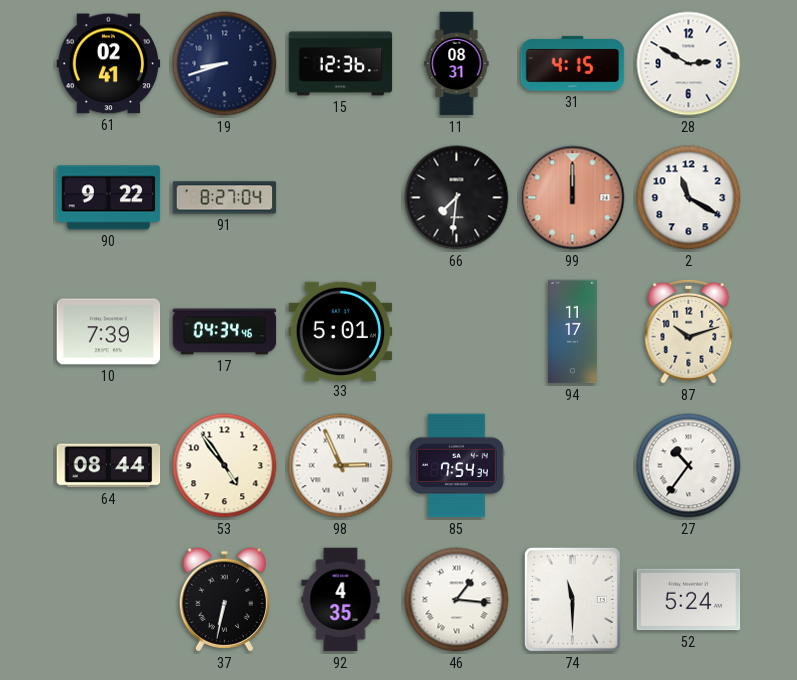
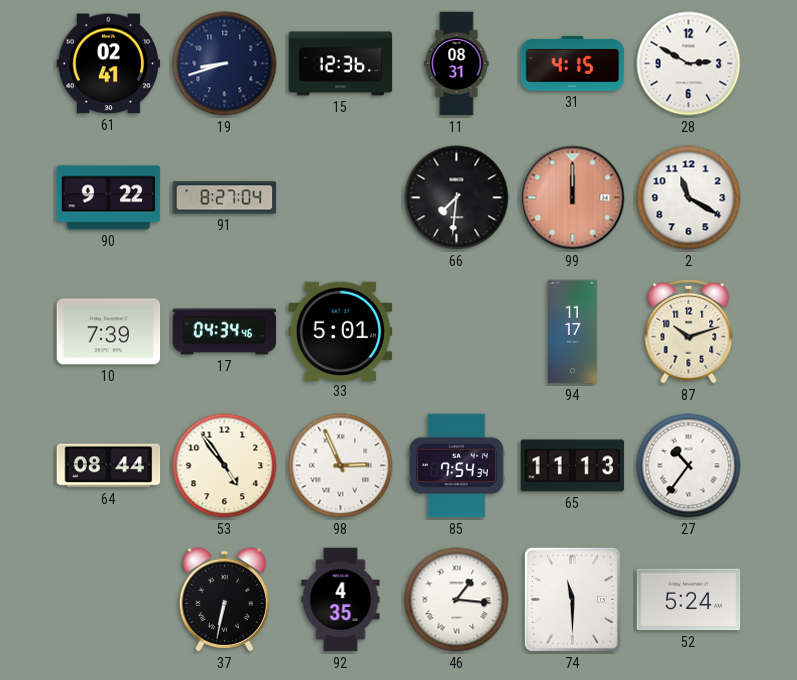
65: none -> 11:13
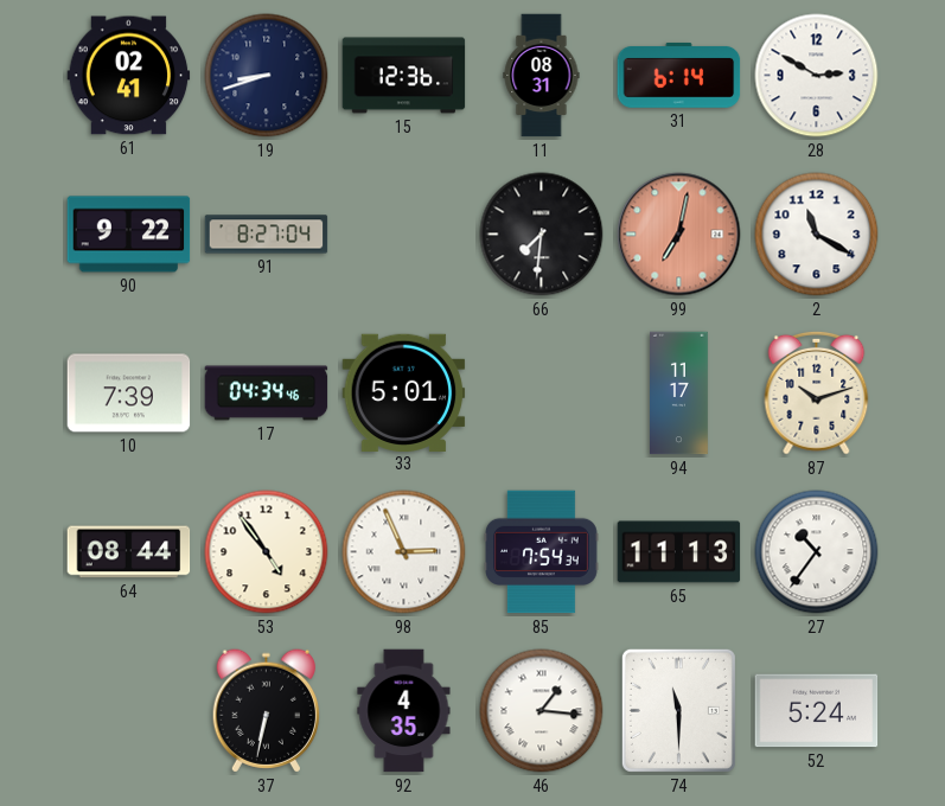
31: 4:15 -> 6:14
99: 12:00 -> 7:02
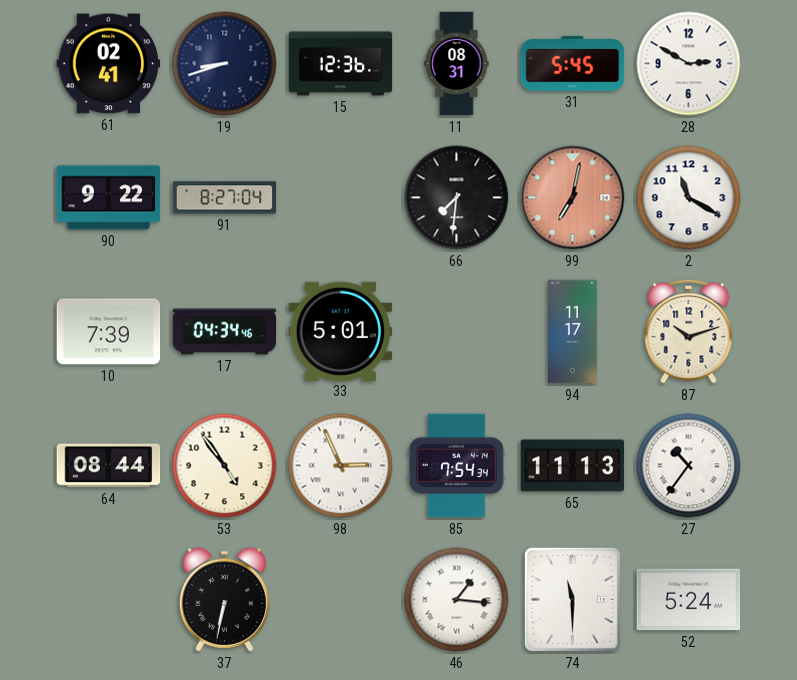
31: 6:14 -> 5:45
92: 4:35 -> none
